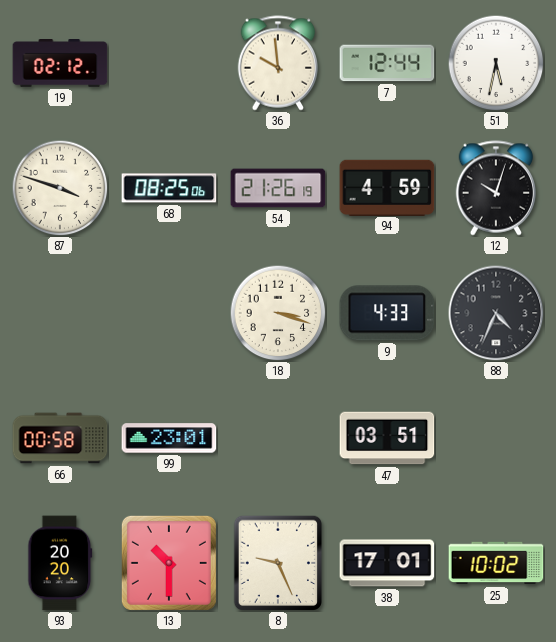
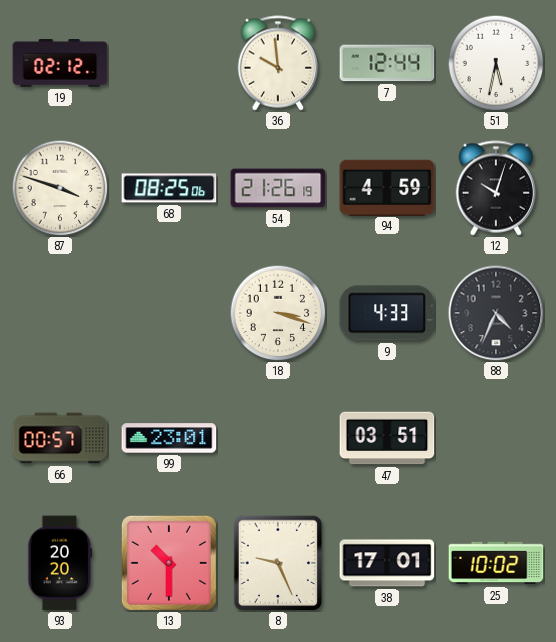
66: 00:58 -> 00:57
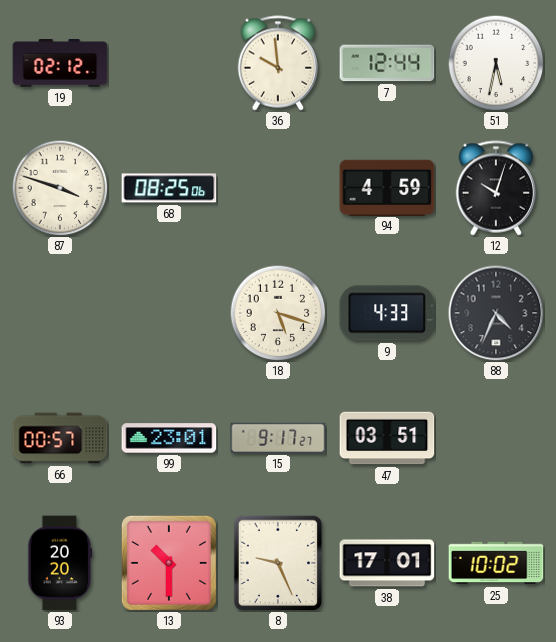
54: 21:26 -> none
18: 3:18 -> 5:18
15: none -> 9:17
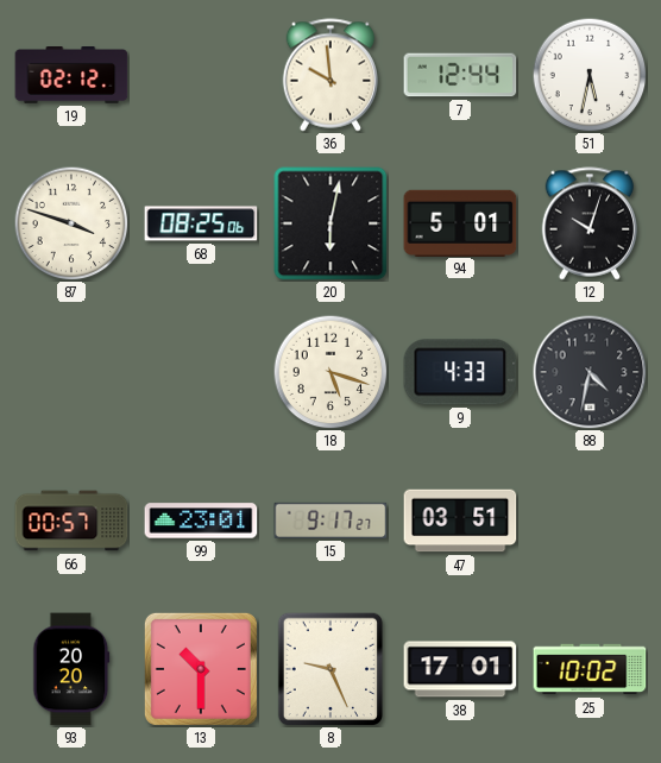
20: none -> 6:02
94: 4:59 -> 5:01
88: 4:34 -> 4:32
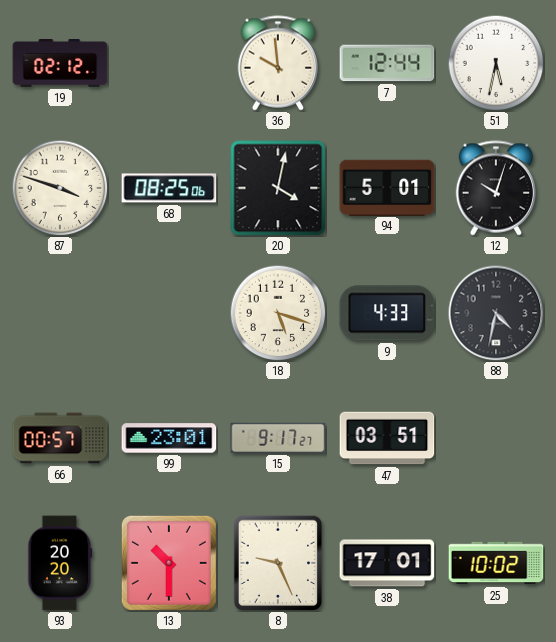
20: 6:02 -> 4:02
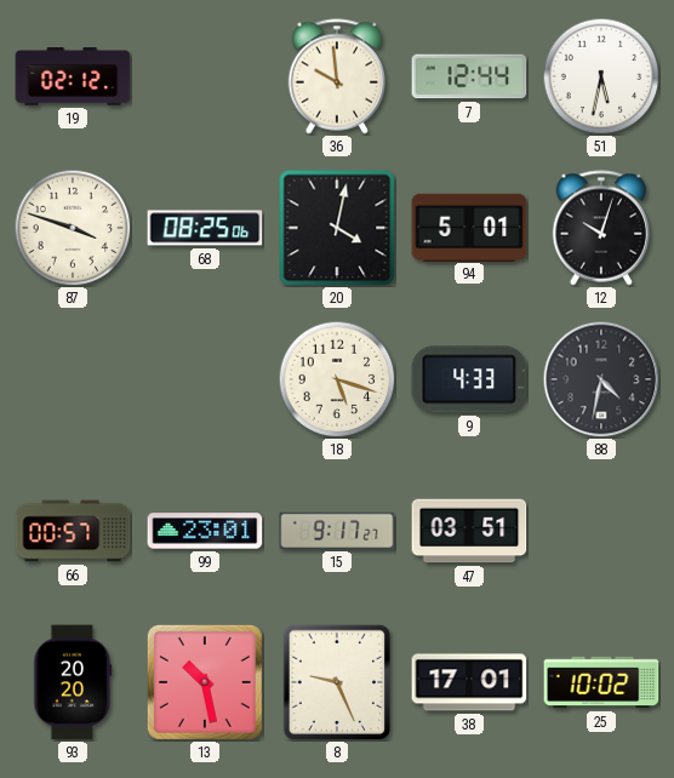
13: 10:30 -> 10:28
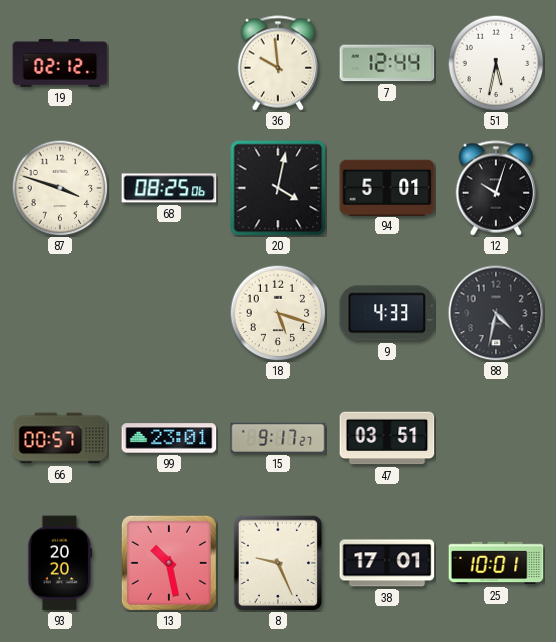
25: 10:02 -> 10:01
